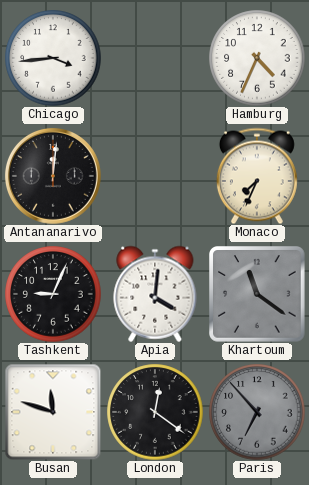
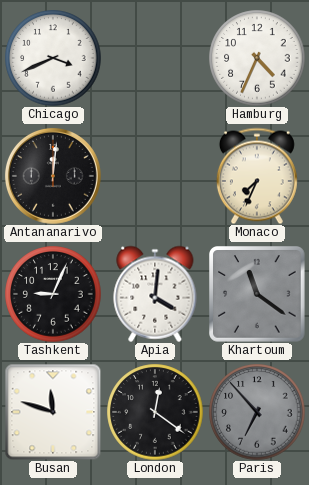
Chicago: 3:44 -> 3:41
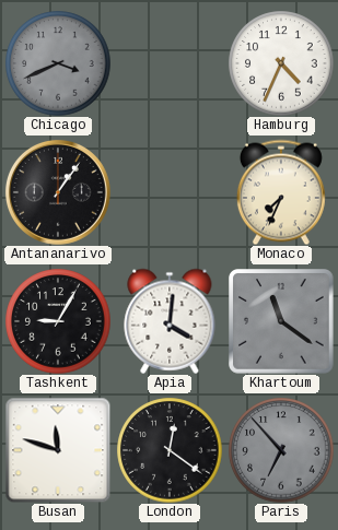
Chicago dial: white -> grey
Antananarivo: 12:01 -> 1:06
Tashkent: 9:04 -> 9:05
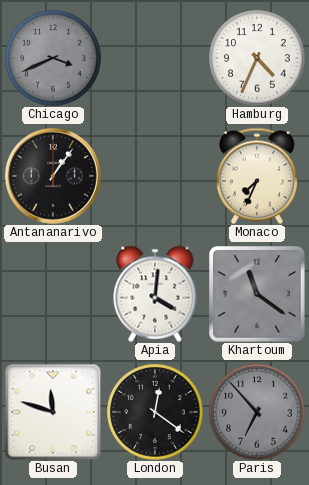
Tashkent: 9:05 -> none
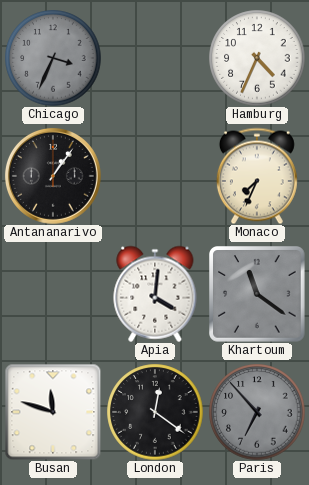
Chicago: 3:41 -> 3:34
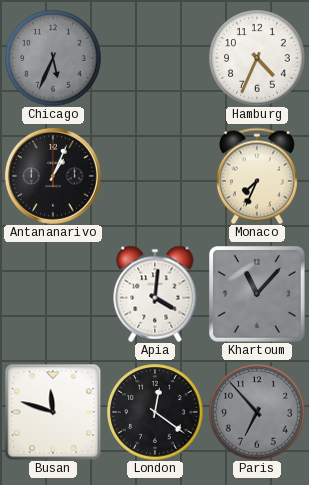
Chicago: 3:34 -> 5:34
Antananarivo: 1:06 -> 1:04
Khartoum: 11:21 -> 11:07
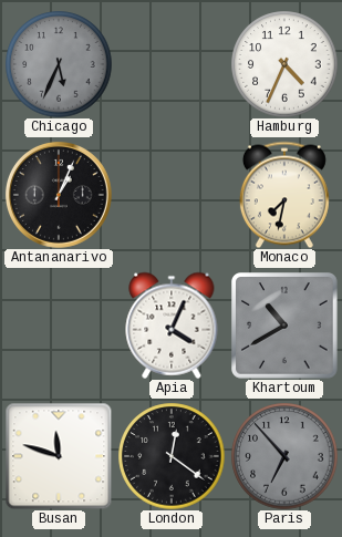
Monaco: 7:34 -> 7:32
Apia: 4:01 -> 4:04
Khartoum: 11:07 -> 10:40
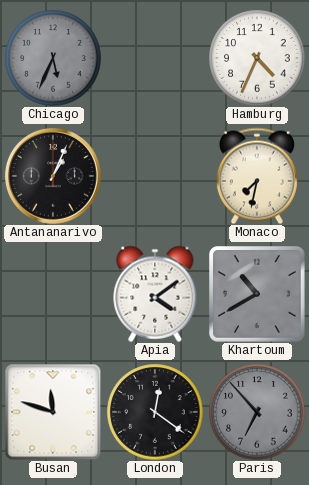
Apia: 4:04 -> 4:09
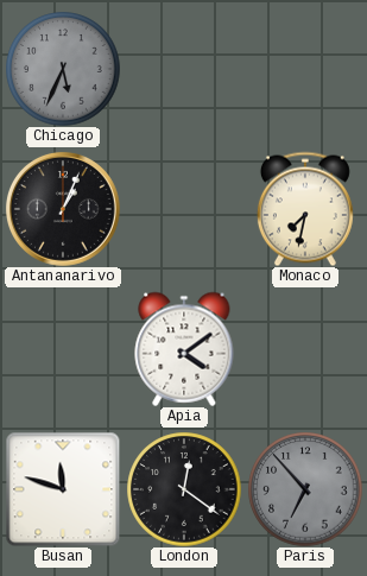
Hamburg: 4:34 -> none
Khartoum: 10:40 -> none
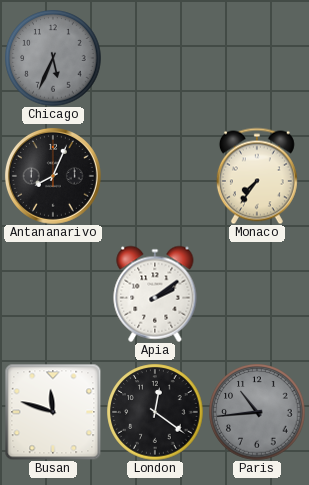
Antananarivo: 1:04 -> 8:04
Monaco: 7:32 -> 7:36
Apia: 4:09 -> 2:09
Paris: 6:53 -> 10:44
